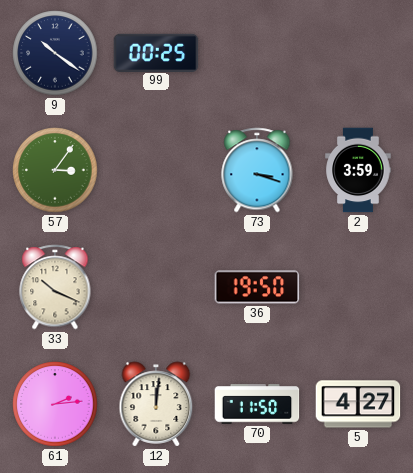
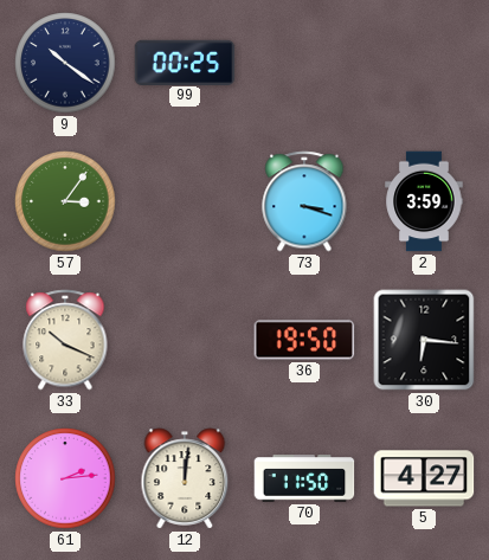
30: none -> 6:16
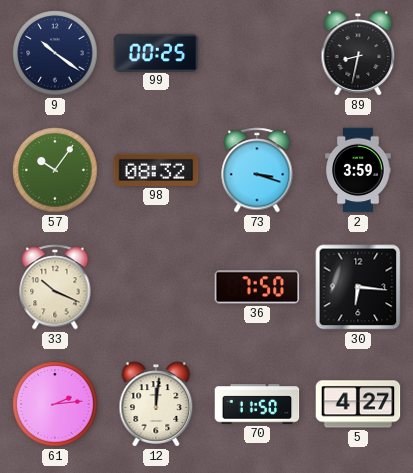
89: none -> 8:32
57: 3:06 -> 10:06
98: none -> 08:32
36: 19:50 -> 7:50
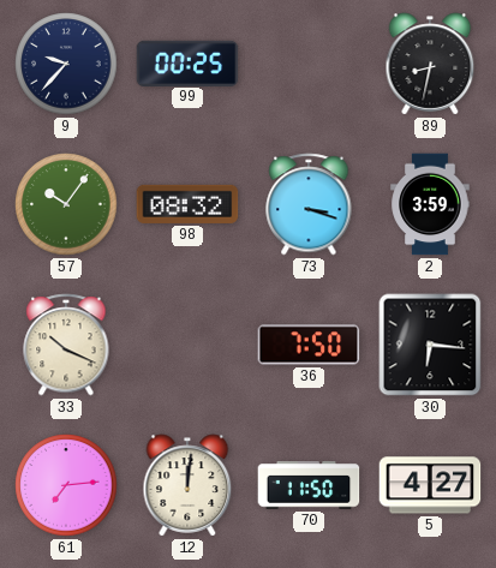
9: 10:21 -> 9:37
61: 2:14 -> 7:14
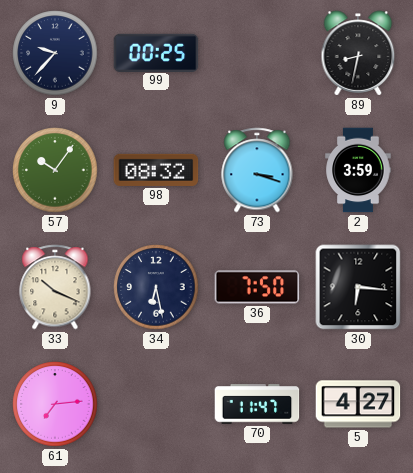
34: none -> 6:28
12: 12:01 -> none
70: 11:50 -> 11:47
